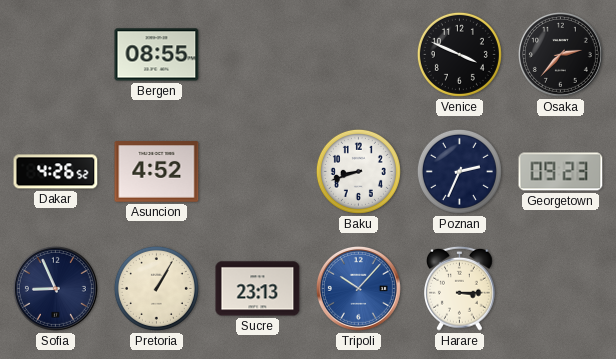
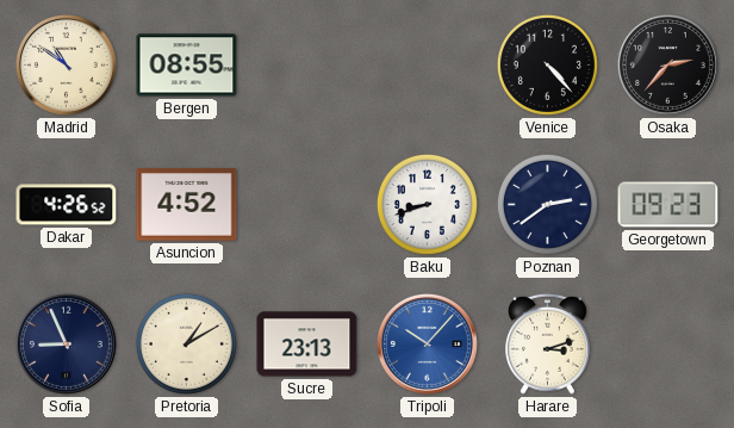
Madrid: none -> 10:51
Venice: 3:49 -> 4:23
Poznan: 2:34 -> 2:39
Pretoria: 1:05 -> 1:10
Harare: 3:15 -> 3:12
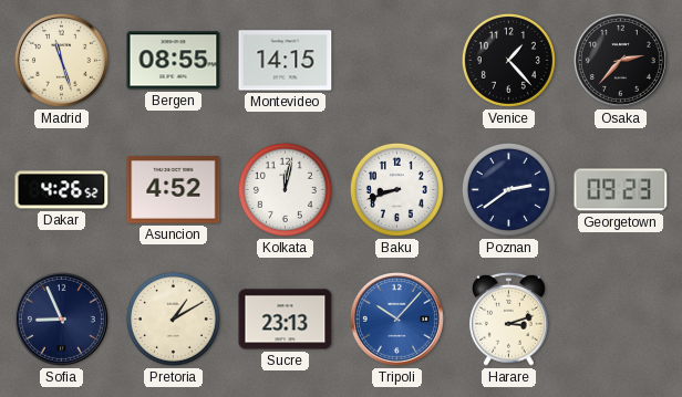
Madrid: 10:51 -> 11:27
Montevideo: none -> 14:15
Venice: 4:23 -> 1:23
Kolkata: none -> 12:02
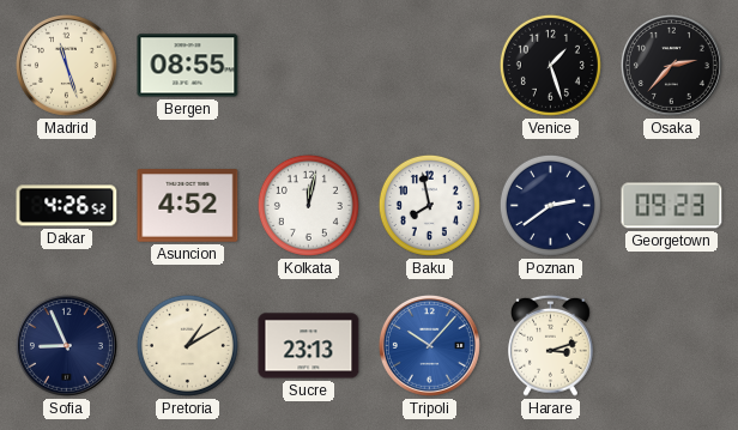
Montevideo: 14:15 -> none
Venice: 1:23 -> 1:27
Baku: 8:42 -> 7:58
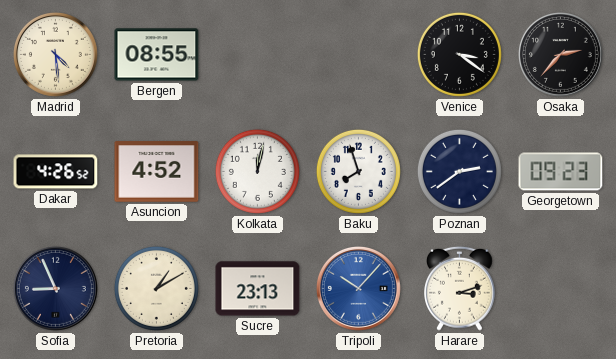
Madrid: 11:27 -> 4:29
Venice: 1:27 -> 3:21
Baku: 7:58 -> 7:57
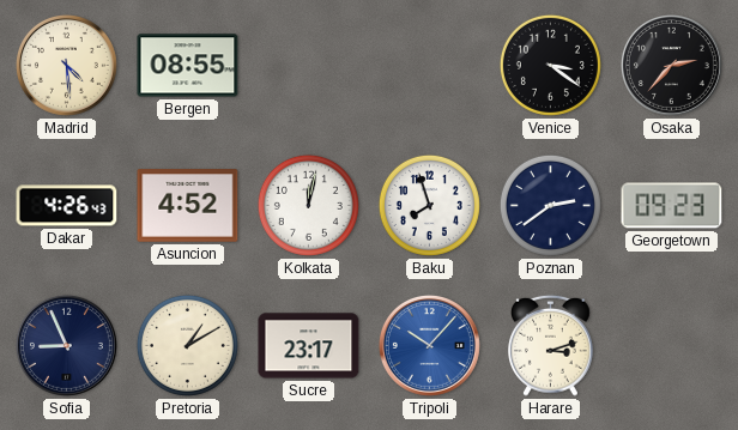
Dakar: 4:26:52 -> 4:26:43
Sucre: 23:13 -> 23:17
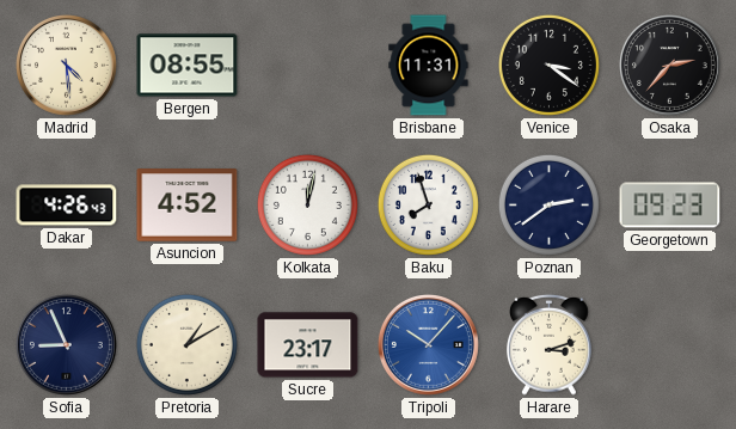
Brisbane: none -> 11:31
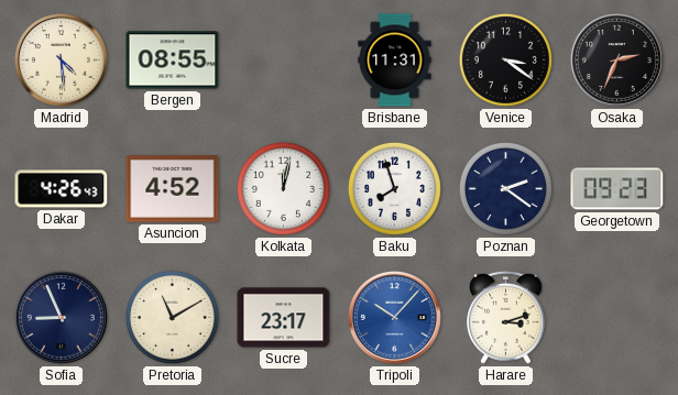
Osaka: 2:37 -> 2:34
Poznan: 2:39 -> 2:21
Pretoria: 1:10 -> 11:10
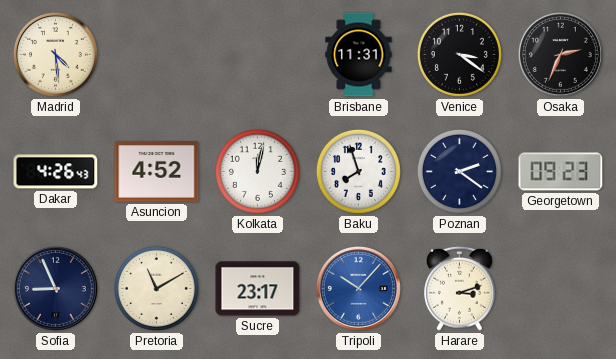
Bergen: 08:55 -> none
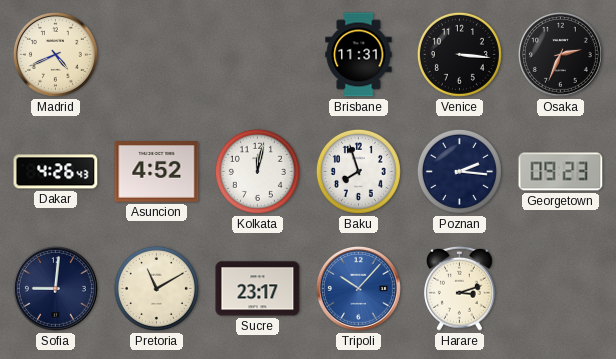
Madrid: 4:29 -> 4:41
Venice: 3:21 -> 3:16
Poznan: 2:21 -> 2:16
Sofia: 8:56 -> 9:01
